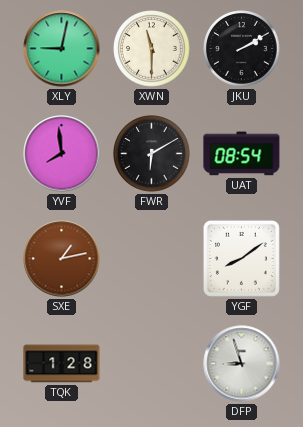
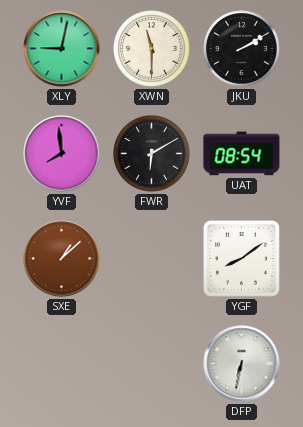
SXE: 1:13 -> 1:08
TQK: 1:28 -> none
DFP: 8:57 -> 6:32
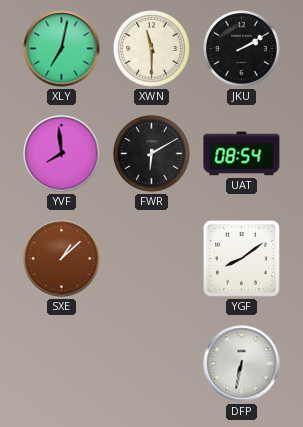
XLY: 9:02 -> 7:02
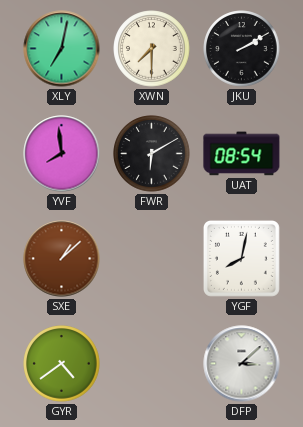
XWN: 11:30 -> 7:30
YGF: 8:09 -> 8:02
GYR: none -> 4:39
DFP: 6:32 -> 3:08
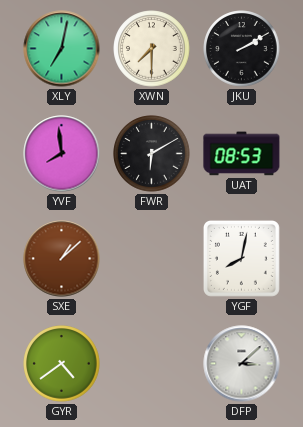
UAT: 08:54 -> 08:53
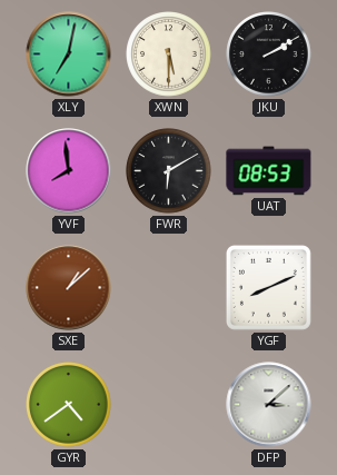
XWN: 7:30 -> 5:30
YGF: 8:02 -> 8:11
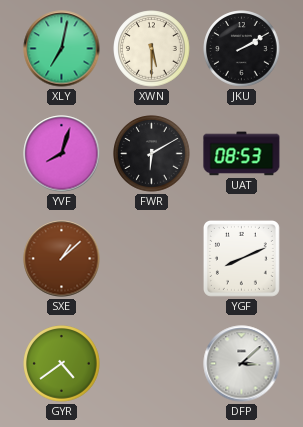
YVF: 7:59 -> 8:03
